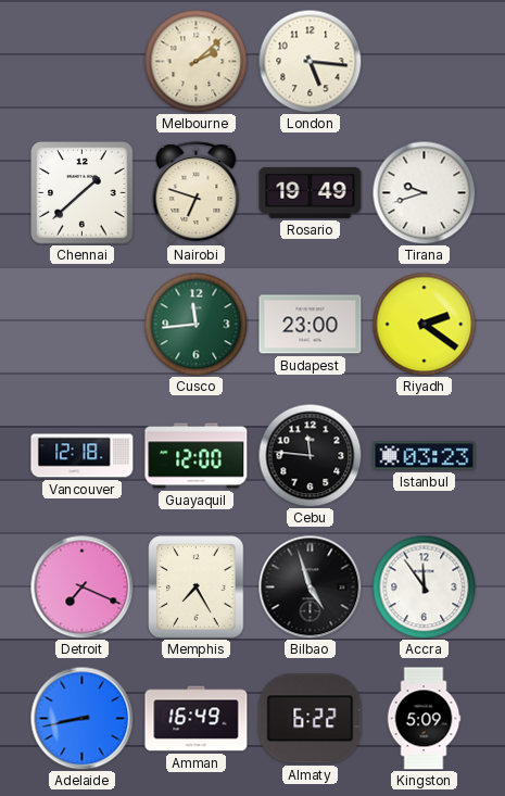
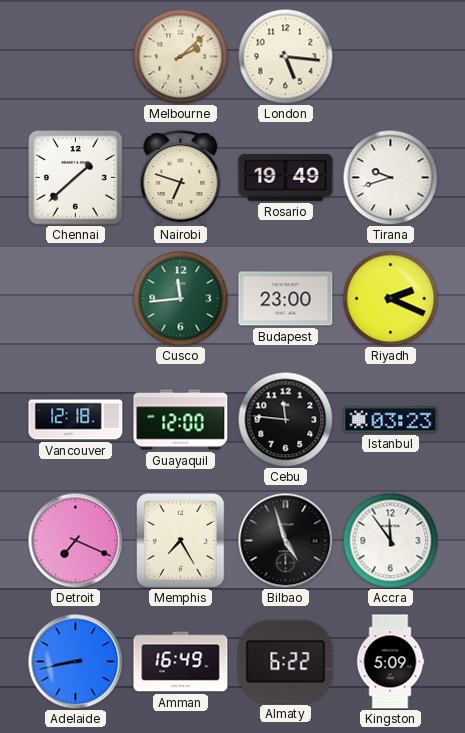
Riyadh: 2:21 -> 2:19
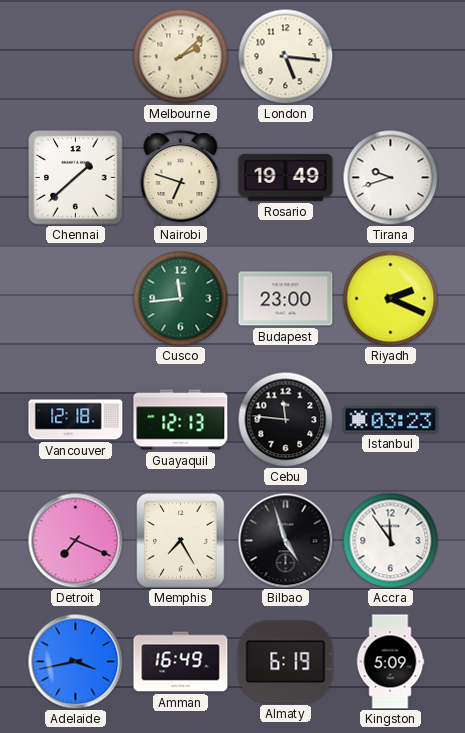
Guayaquil: 12:00 -> 12:13
Adelaide: 8:43 -> 3:43
Almaty: 6:22 -> 6:19
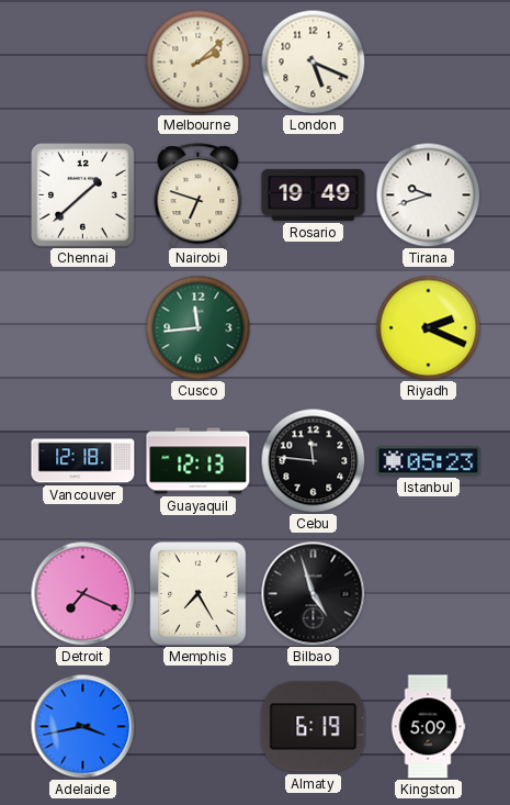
London: 5:16 -> 5:19
Budapest: 23:00 -> none
Istanbul: 03:23 -> 05:23
Accra: 11:54 -> none
Amman: 16:49 -> none
